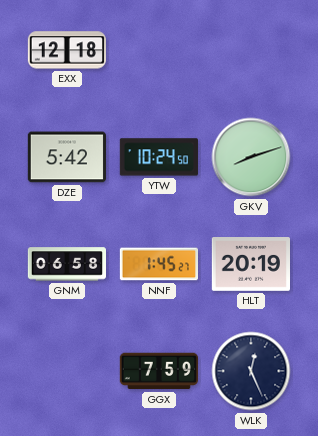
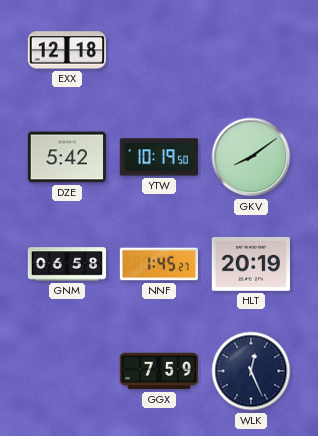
YTW: 10:24 -> 10:19
GKV: 8:12 -> 8:09
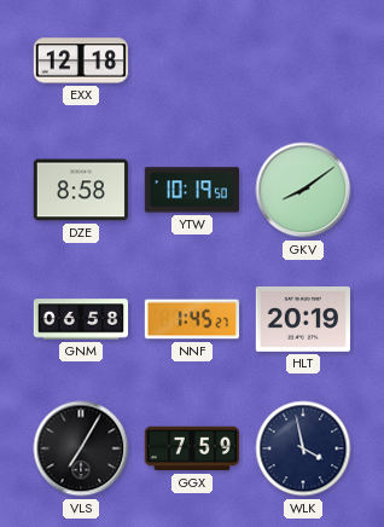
DZE: 5:42 -> 8:58
VLS: none -> 7:05
WLK: 12:26 -> 3:58
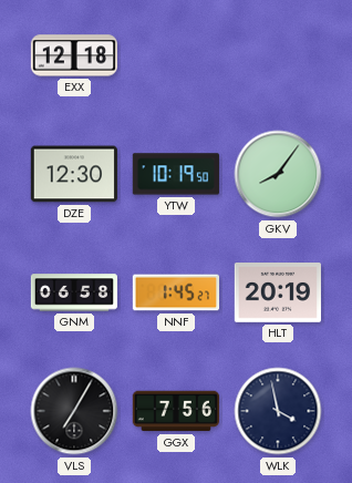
DZE: 8:58 -> 12:30
GKV: 8:09 -> 8:06
GGX: 7:59 -> 7:56
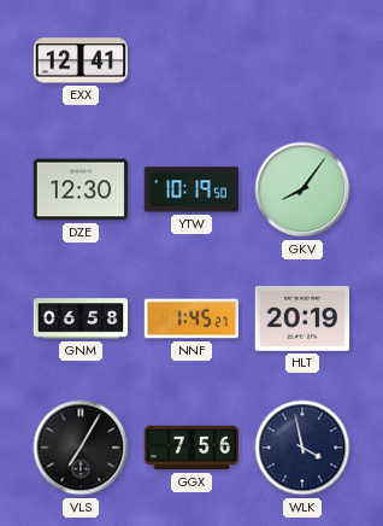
EXX: 12:18 -> 12:41
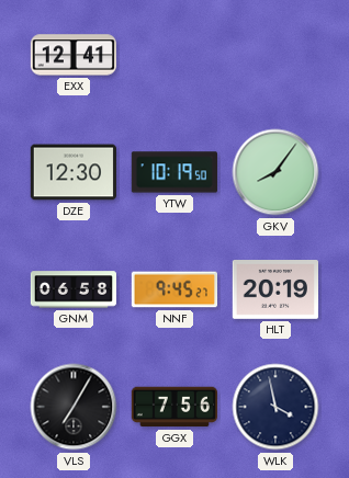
NNF: 1:45 -> 9:45
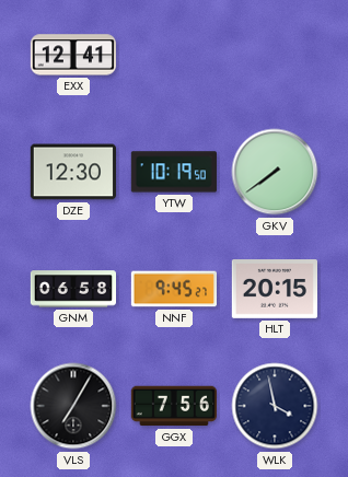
GKV: 8:06 -> 7:39
HLT: 20:19 -> 20:15
